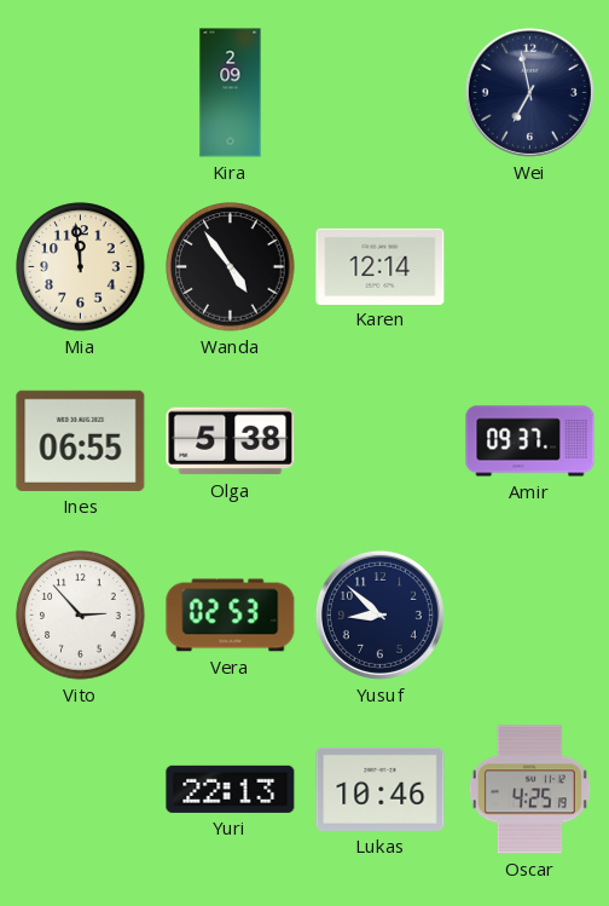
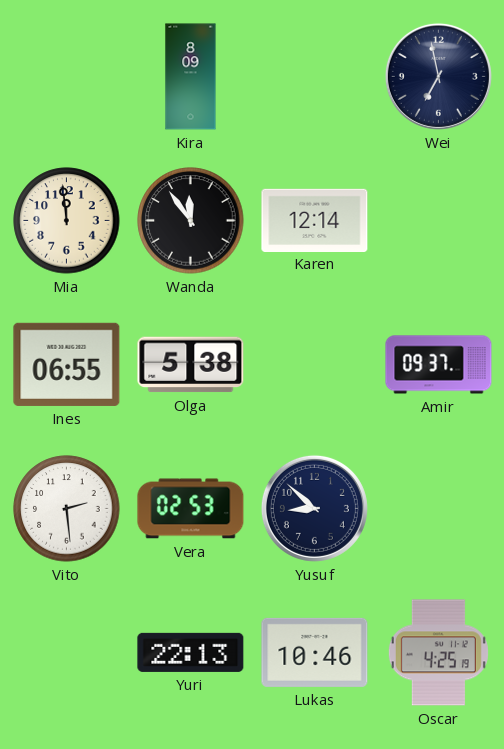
Kira: 2:09 -> 8:09
Wanda: 4:54 -> 11:54
Vito: 2:53 -> 2:29
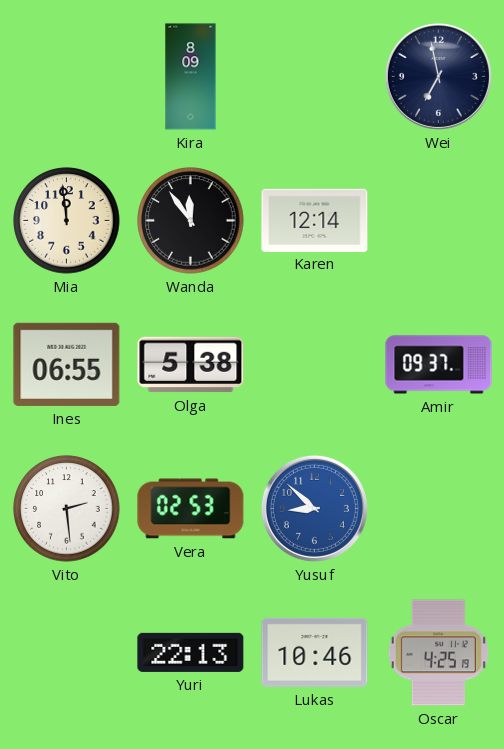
Yusuf dial: navy -> blue
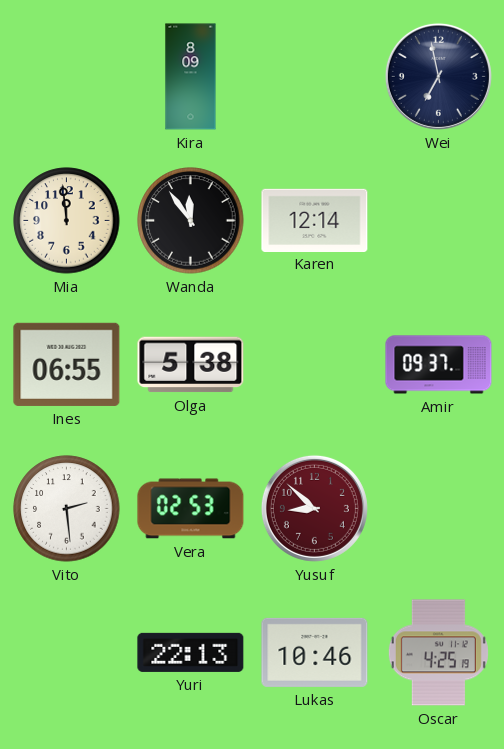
Yusuf dial: blue -> burgundy
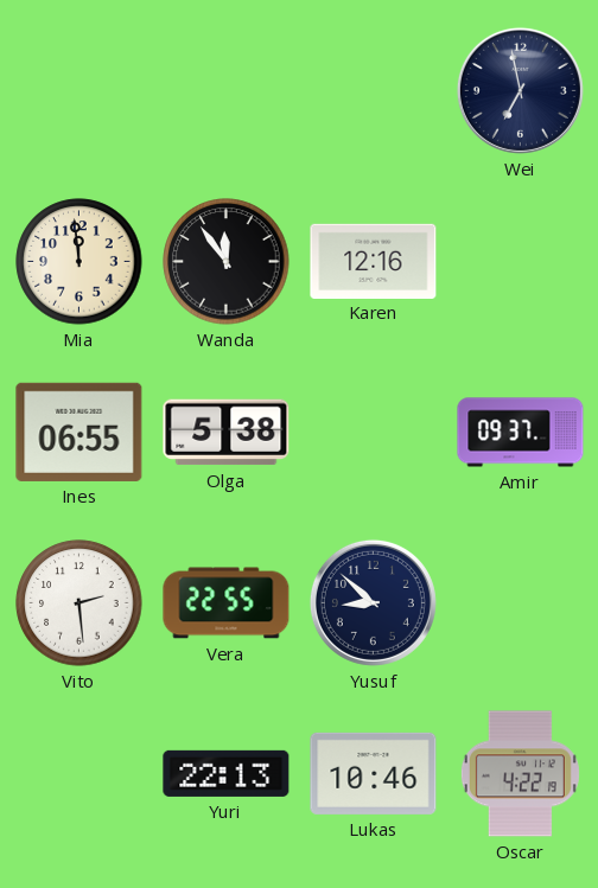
Kira: 8:09 -> none
Karen: 12:14 -> 12:16
Vera: 02:53 -> 22:55
Yusuf dial: burgundy -> navy
Oscar: 4:25 -> 4:22
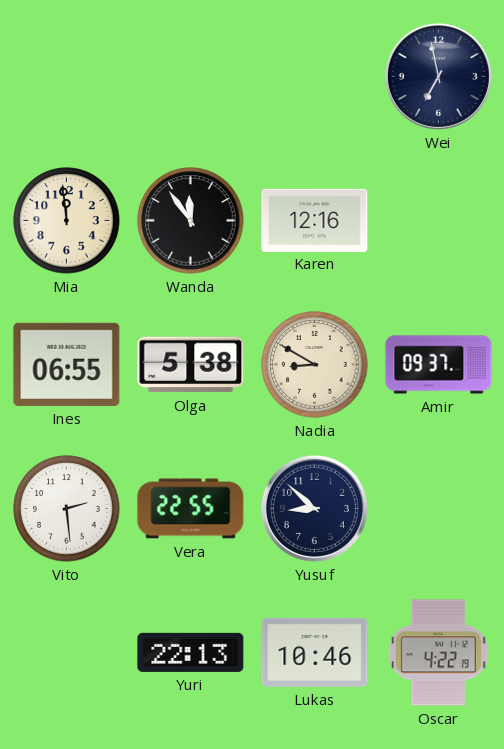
Nadia: none -> 8:50
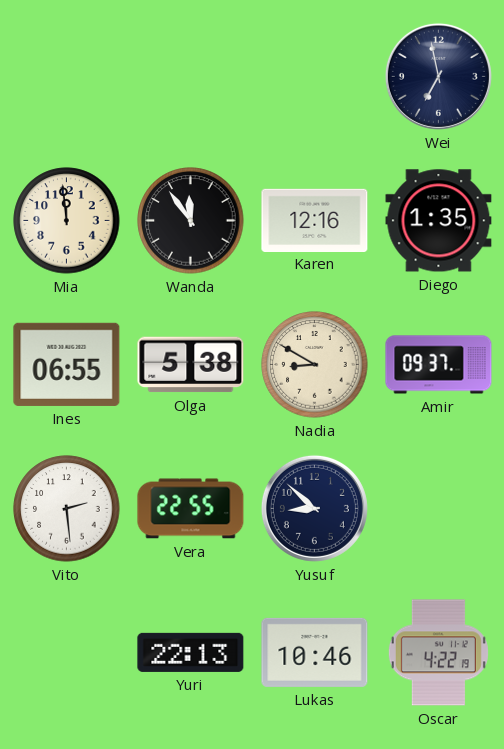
Diego: none -> 1:35
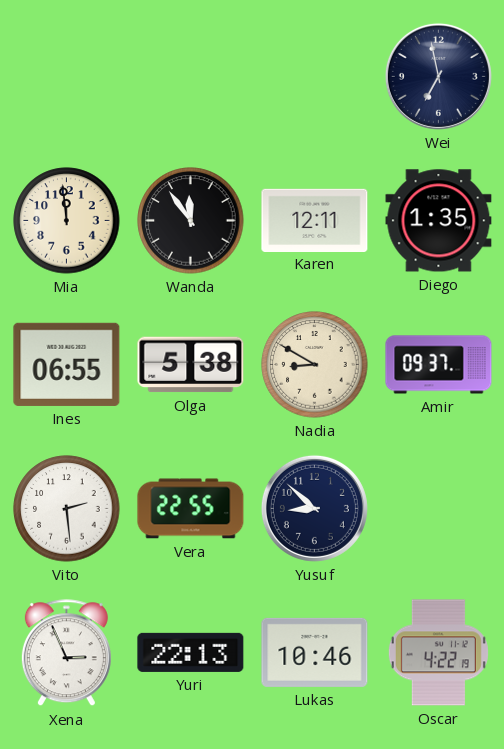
Karen: 12:16 -> 12:11
Xena: none -> 2:56
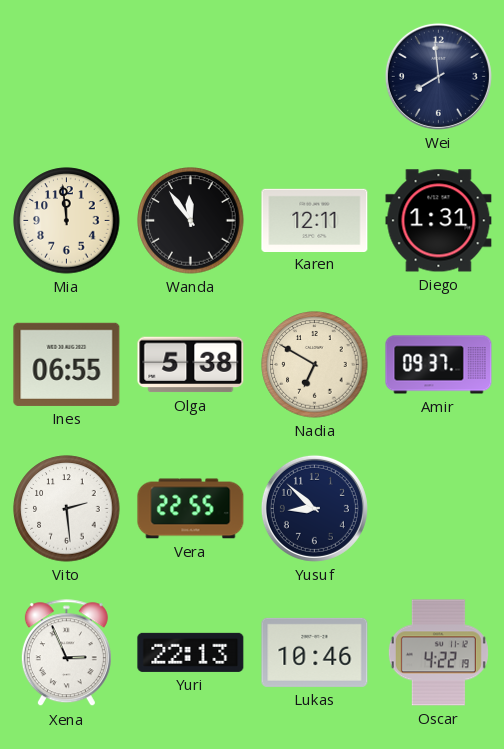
Wei: 6:58 -> 7:59
Diego: 1:35 -> 1:31
Nadia: 8:50 -> 6:50
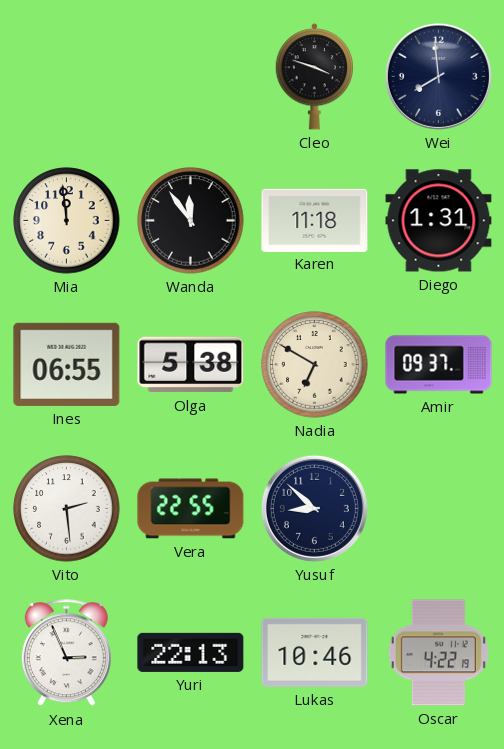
Cleo: none -> 3:48
Karen: 12:11 -> 11:18
